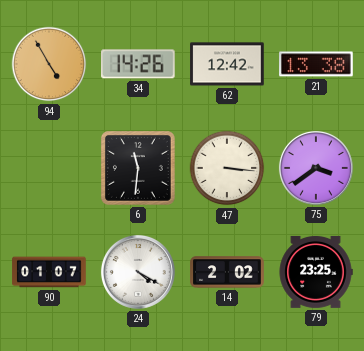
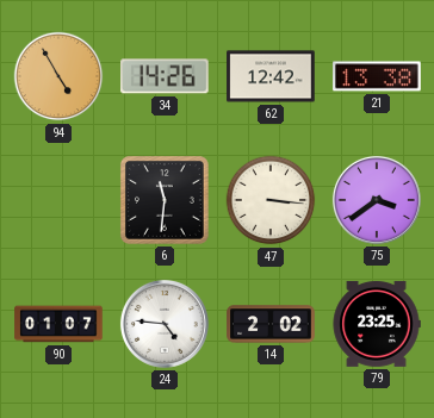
24: 4:20 -> 4:46
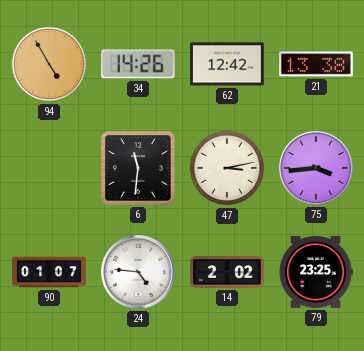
47: 3:16 -> 3:13
75: 3:39 -> 3:44
